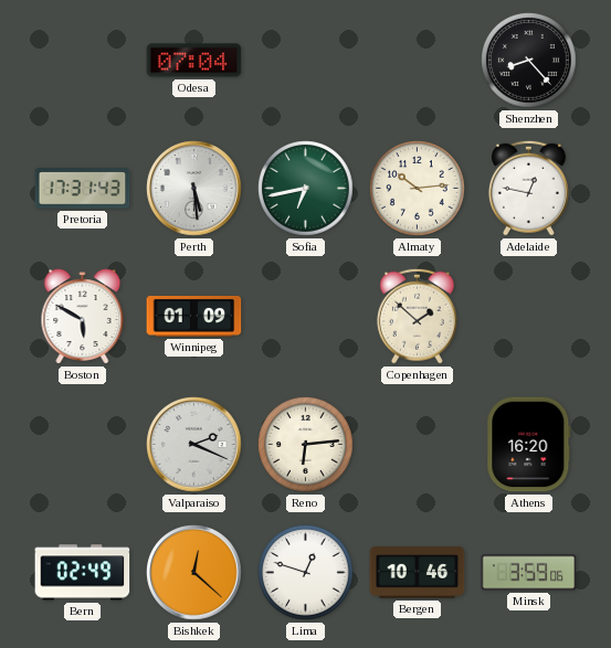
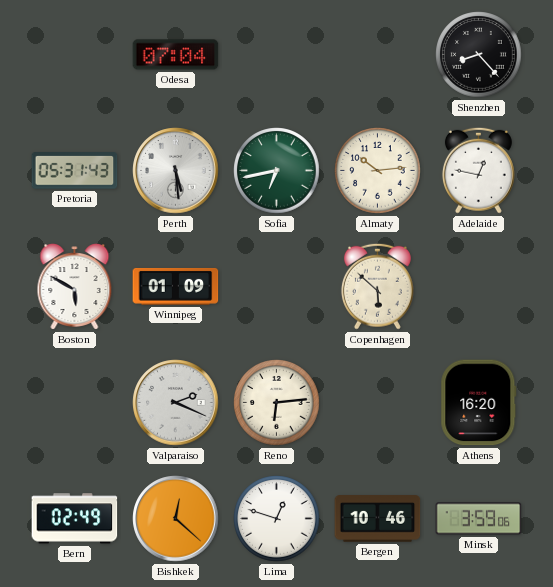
Pretoria: 17:31 -> 05:31
Copenhagen: 1:52 -> 5:52
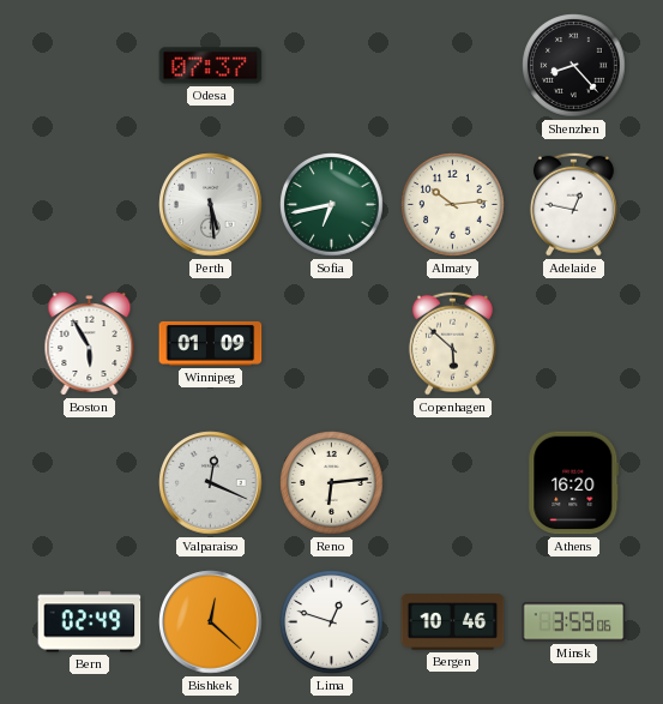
Odesa: 07:04 -> 07:37
Pretoria: 05:31 -> none
Boston: 5:50 -> 5:55
Valparaiso: 2:19 -> 12:19
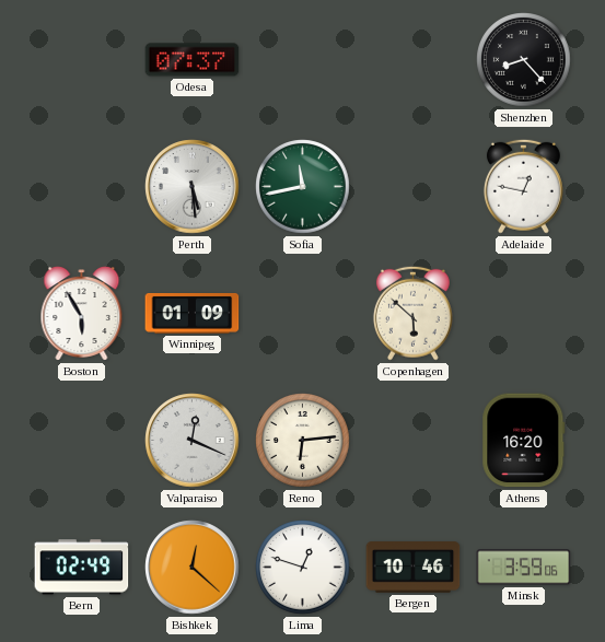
Sofia: 6:43 -> 11:43
Almaty: 10:14 -> none
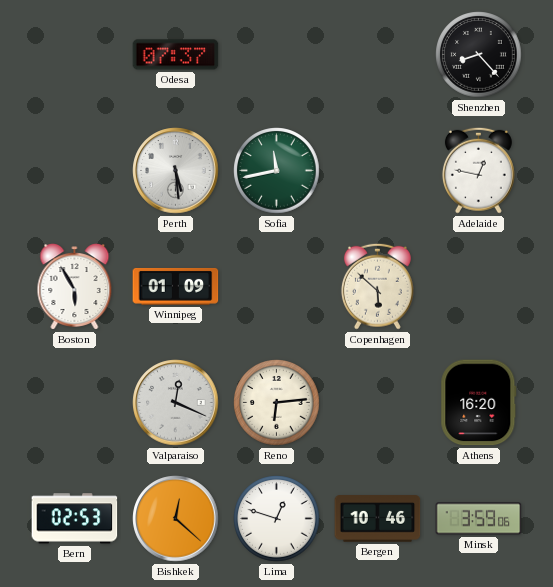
Bern: 02:49 -> 02:53
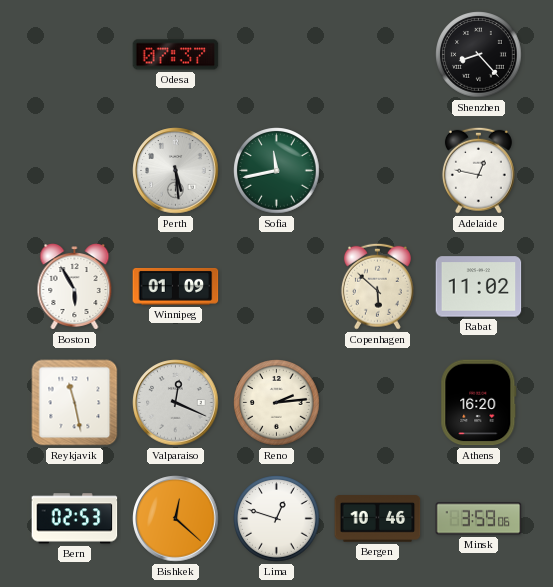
Rabat: none -> 11:02
Reykjavik: none -> 11:28
Reno: 6:14 -> 2:14
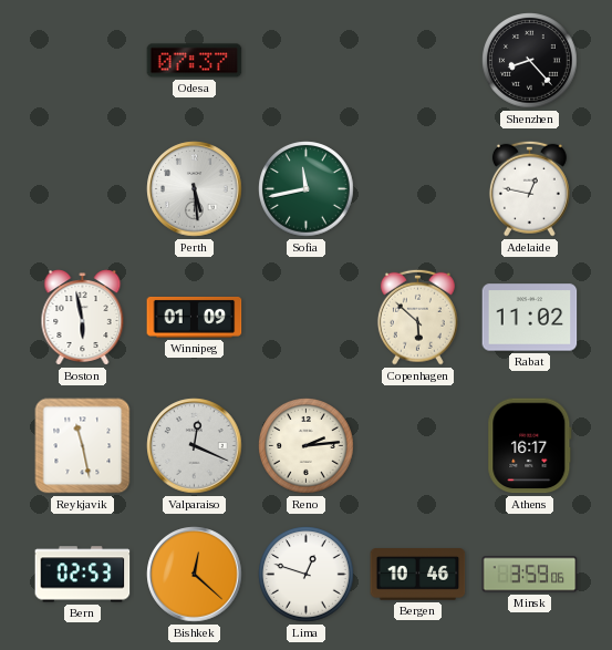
Boston: 5:55 -> 5:58
Athens: 16:20 -> 16:17
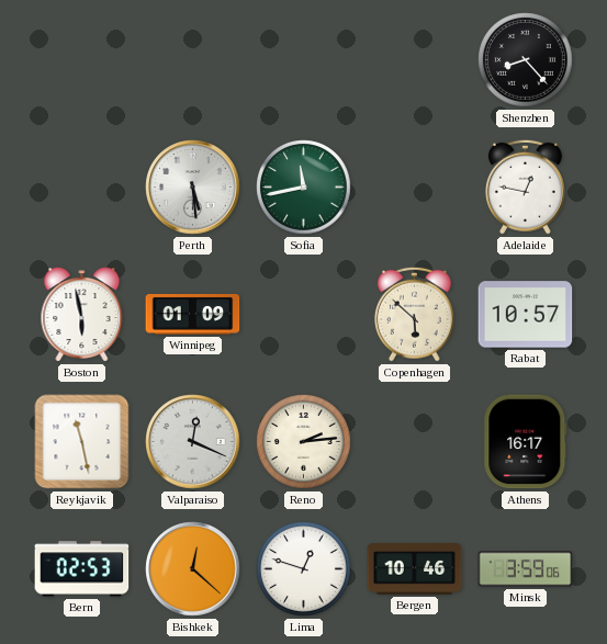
Odesa: 07:37 -> none
Rabat: 11:02 -> 10:57
